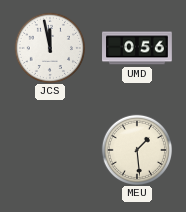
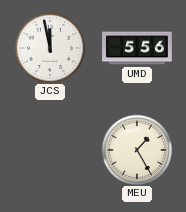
UMD: 0:56 -> 5:56
MEU: 1:29 -> 1:25
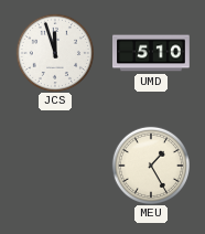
JCS: 11:58 -> 11:57
UMD: 5:56 -> 5:10
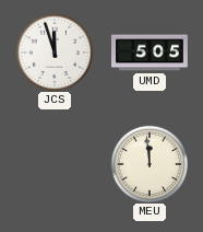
UMD: 5:10 -> 5:05
MEU: 1:25 -> 11:59
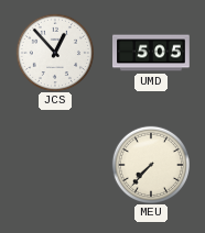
JCS: 11:57 -> 12:53
MEU: 11:59 -> 7:37
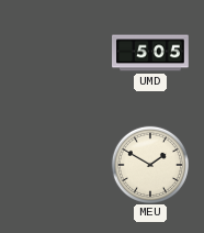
JCS: 12:53 -> none
MEU: 7:37 -> 1:50
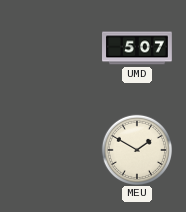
UMD: 5:05 -> 5:07
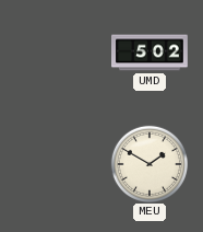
UMD: 5:07 -> 5:02
